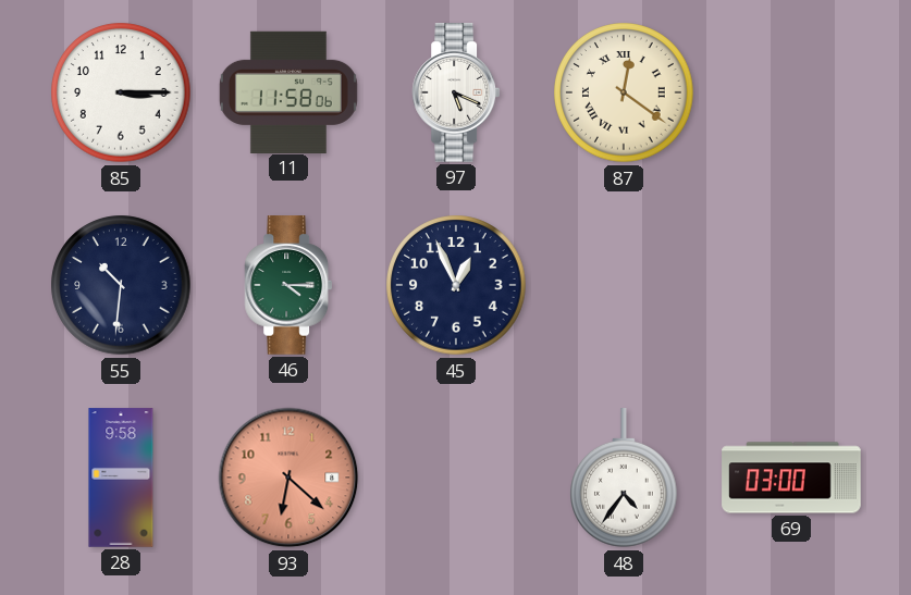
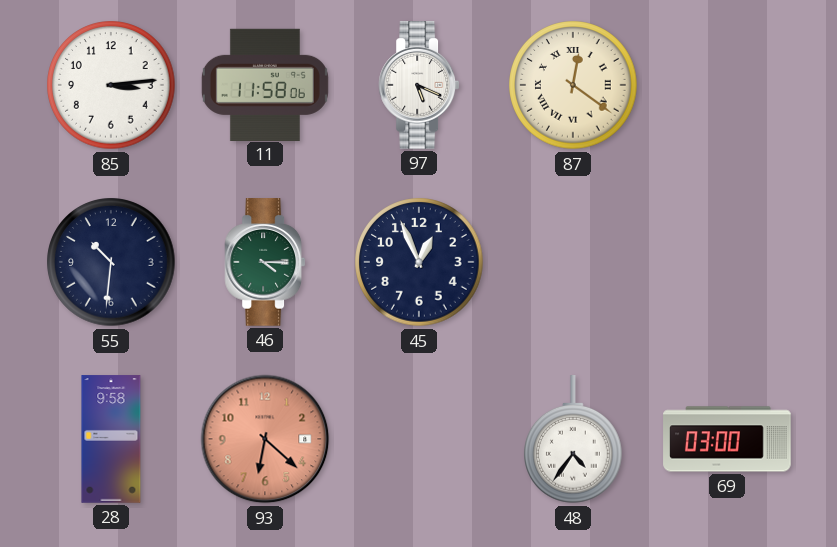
85: 3:15 -> 3:14
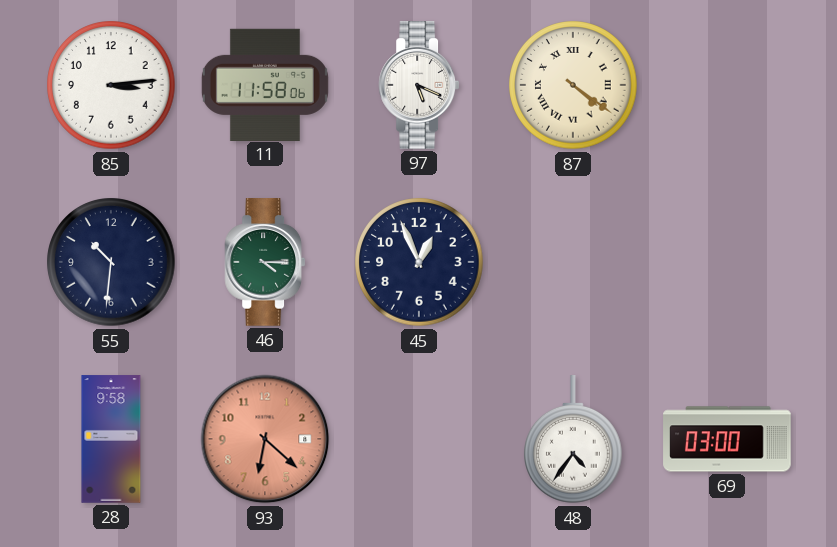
87: 12:21 -> 4:21
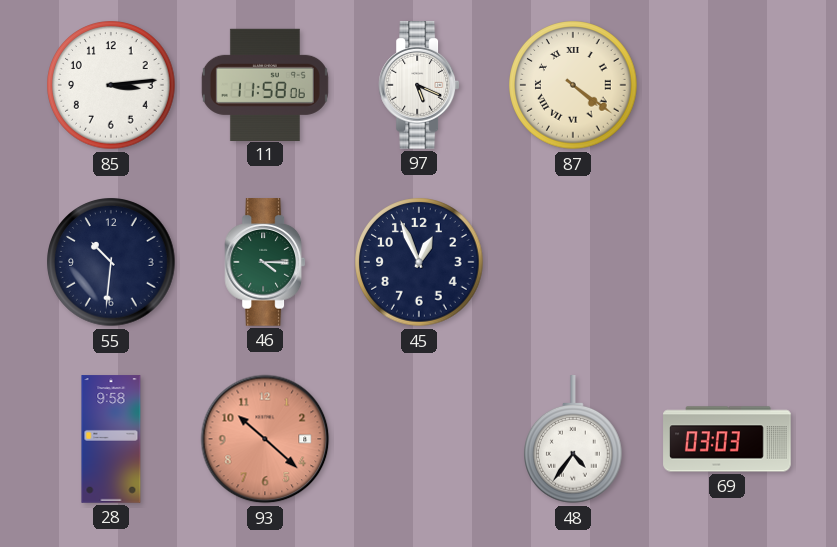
93: 6:22 -> 10:22
69: 03:00 -> 03:03
